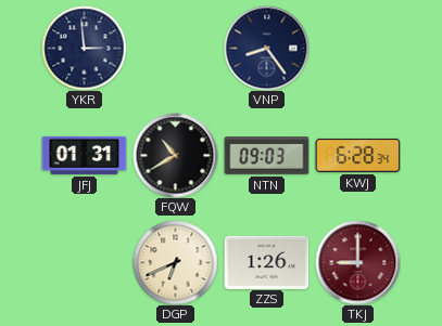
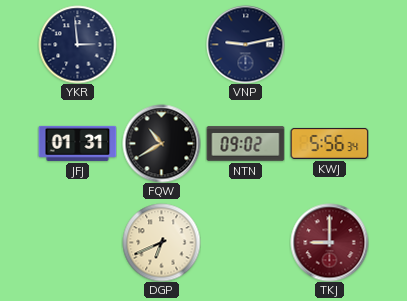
VNP: 8:24 -> 9:13
NTN: 09:03 -> 09:02
KWJ: 6:28 -> 5:56
ZZS: 1:26 -> none
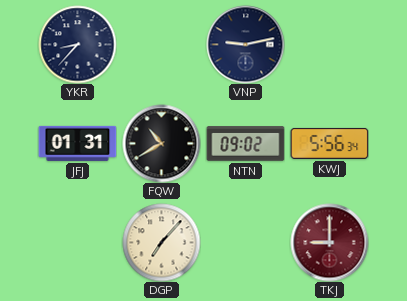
YKR: 2:59 -> 8:37
DGP: 6:41 -> 7:07
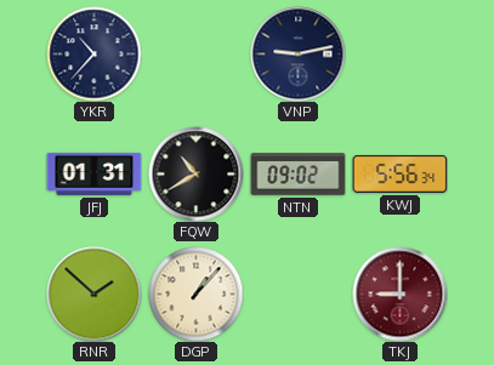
YKR: 8:37 -> 10:37
RNR: none -> 1:52
DGP: 7:07 -> 1:07
